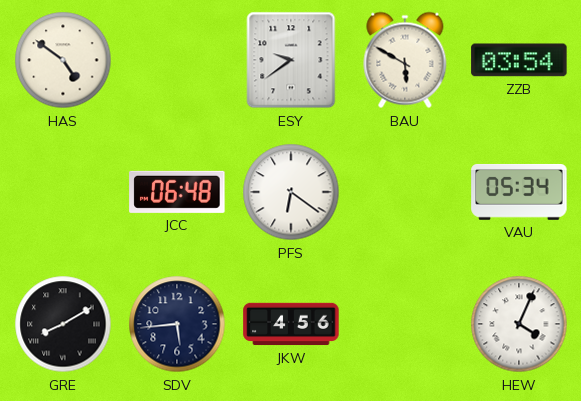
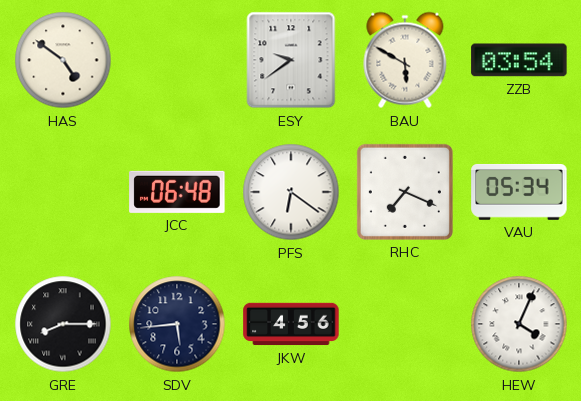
RHC: none -> 7:19
GRE: 8:10 -> 8:15
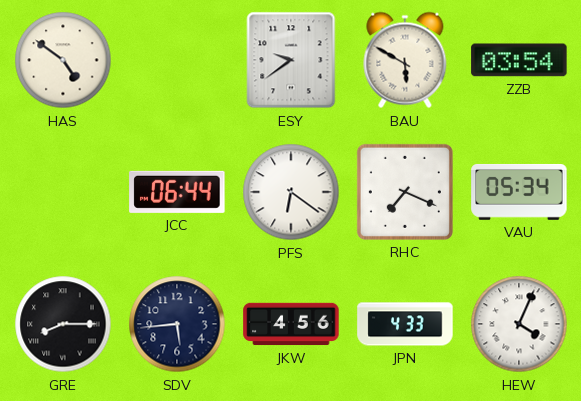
JCC: 06:48 -> 06:44
JPN: none -> 4:33
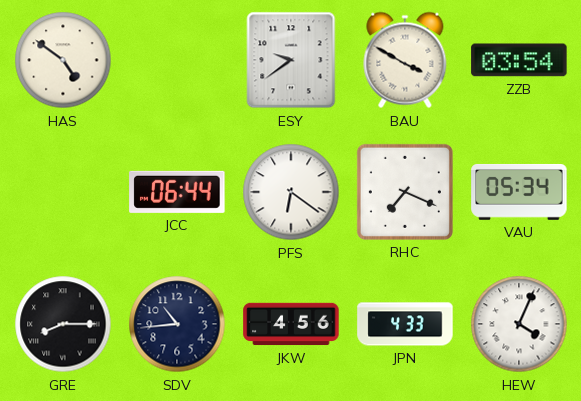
BAU: 5:50 -> 3:50
SDV: 5:44 -> 10:44
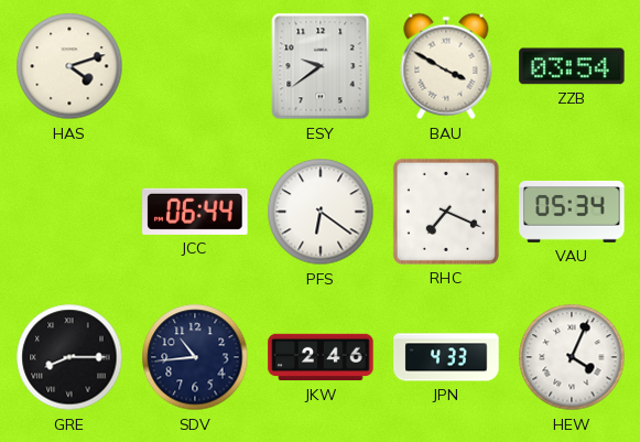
HAS: 4:51 -> 4:12
JKW: 4:56 -> 2:46
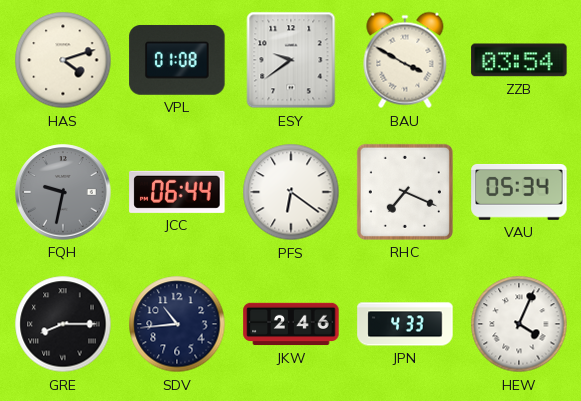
VPL: none -> 01:08
FQH: none -> 9:32
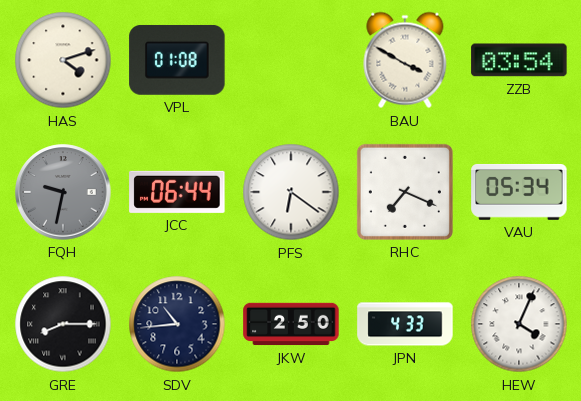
ESY: 9:39 -> none
JKW: 2:46 -> 2:50
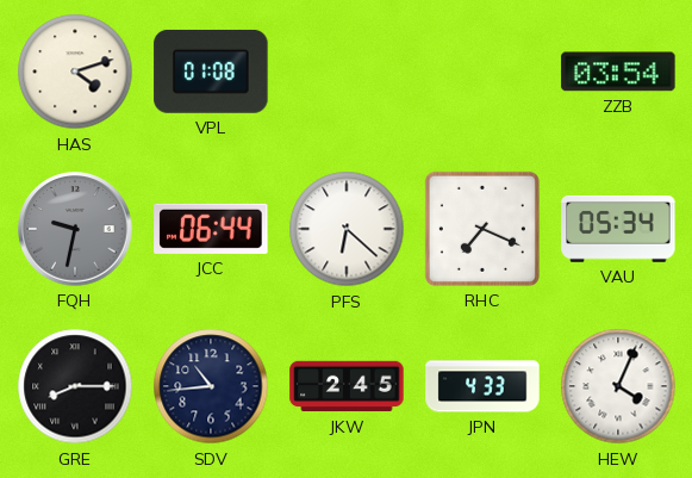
BAU: 3:50 -> none
PFS: 6:21 -> 6:22
JKW: 2:50 -> 2:45
